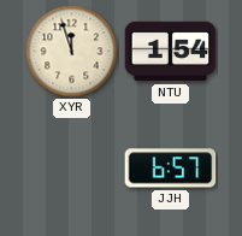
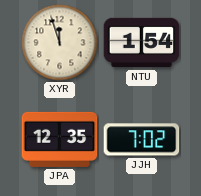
JPA: none -> 12:35
JJH: 6:57 -> 7:02
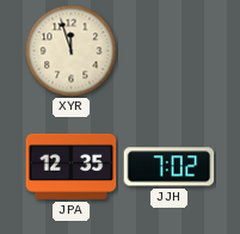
NTU: 1:54 -> none
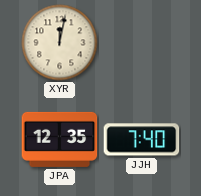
XYR: 11:57 -> 12:02
JJH: 7:02 -> 7:40
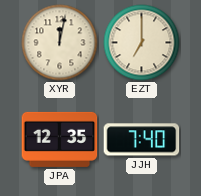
EZT: none -> 7:00
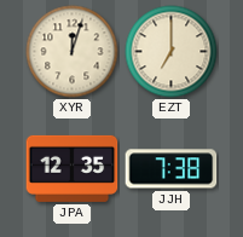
XYR: 12:02 -> 12:03
JJH: 7:40 -> 7:38
